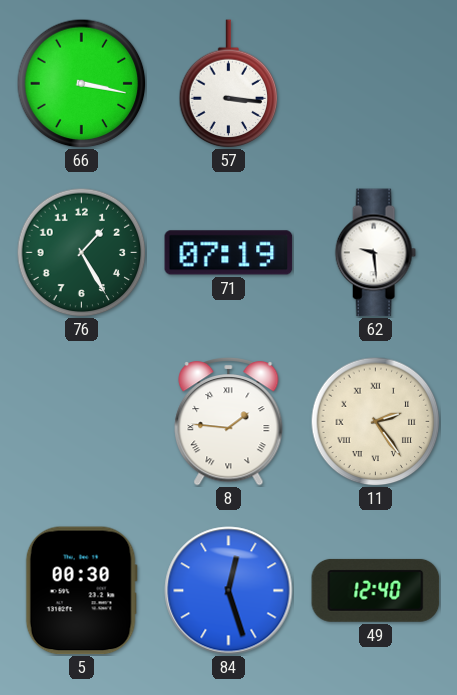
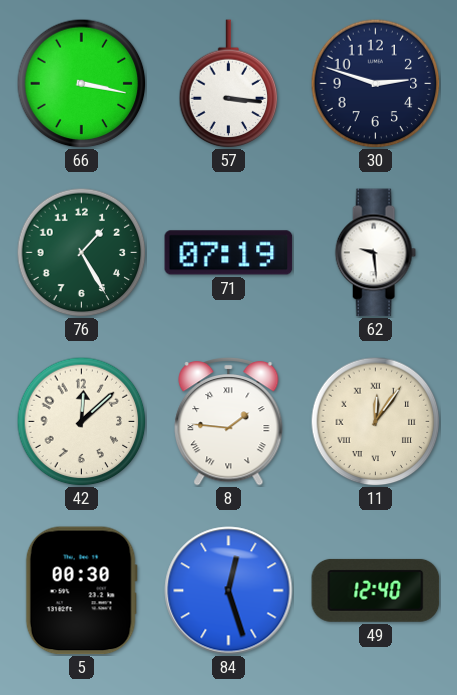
30: none -> 2:48
42: none -> 12:08
11: 2:24 -> 12:06
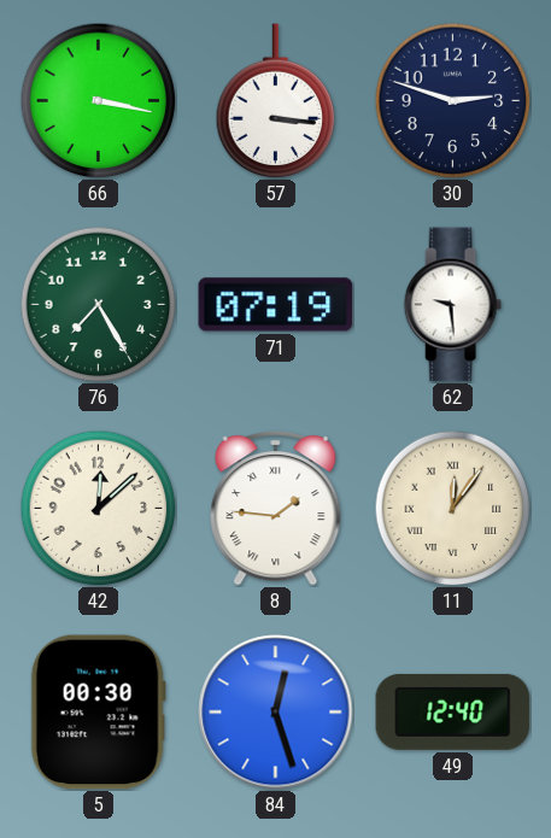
76: 1:25 -> 7:25
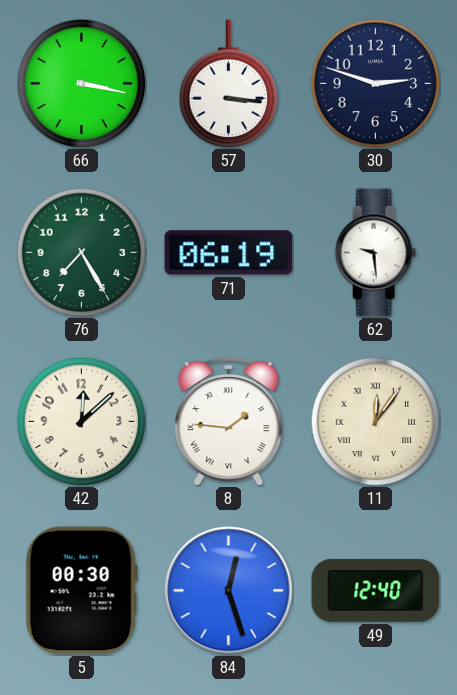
71: 07:19 -> 06:19
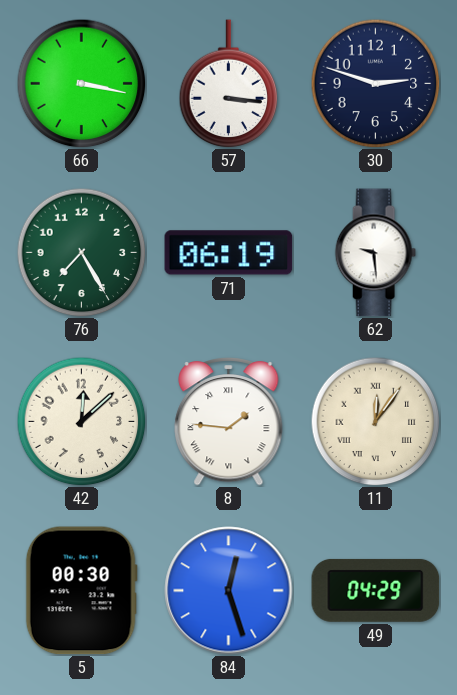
49: 12:40 -> 04:29
